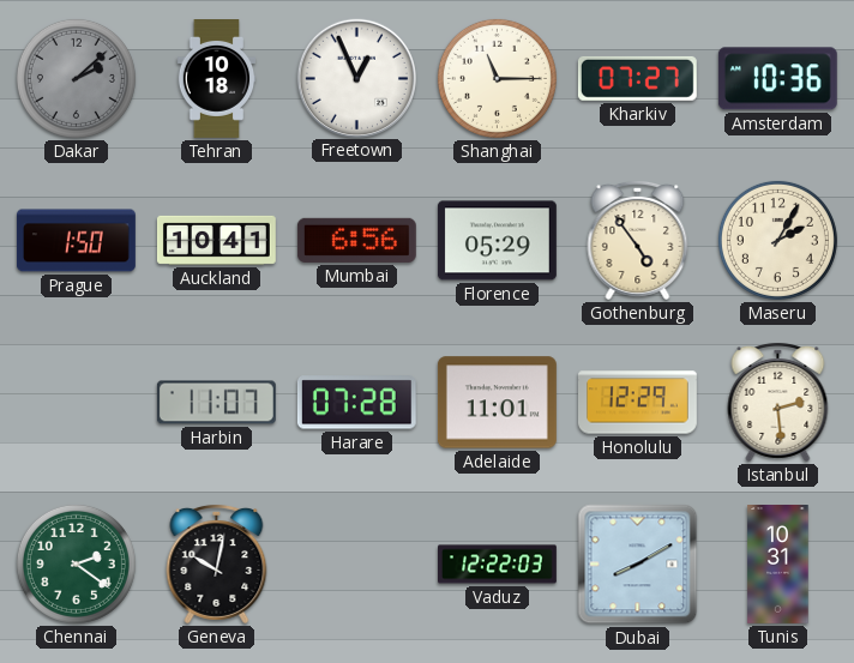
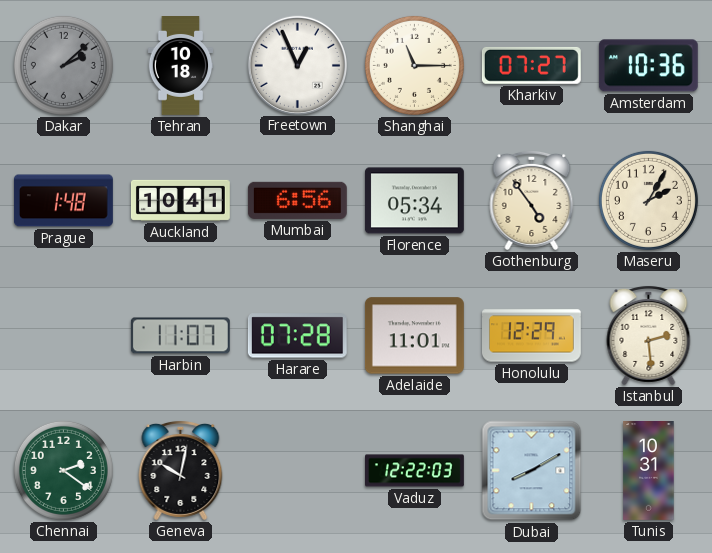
Prague: 1:50 -> 1:48
Florence: 05:29 -> 05:34
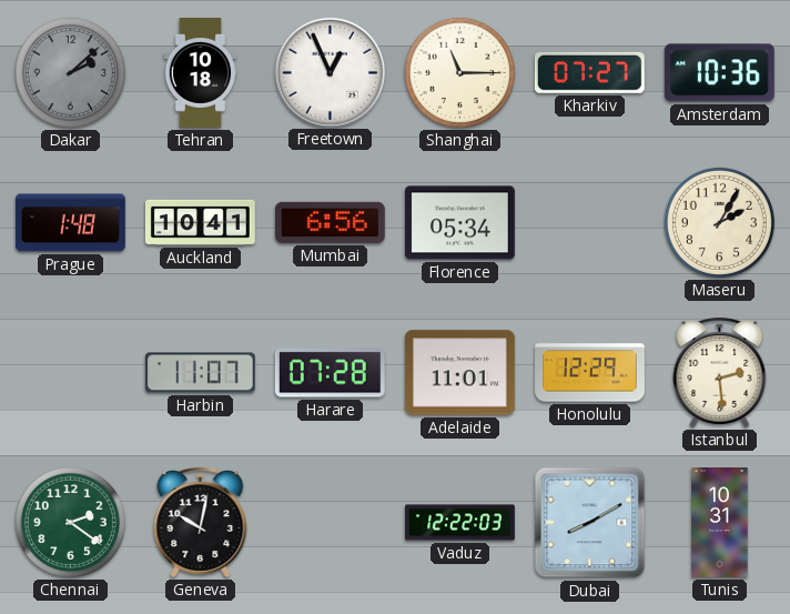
Gothenburg: 4:54 -> none
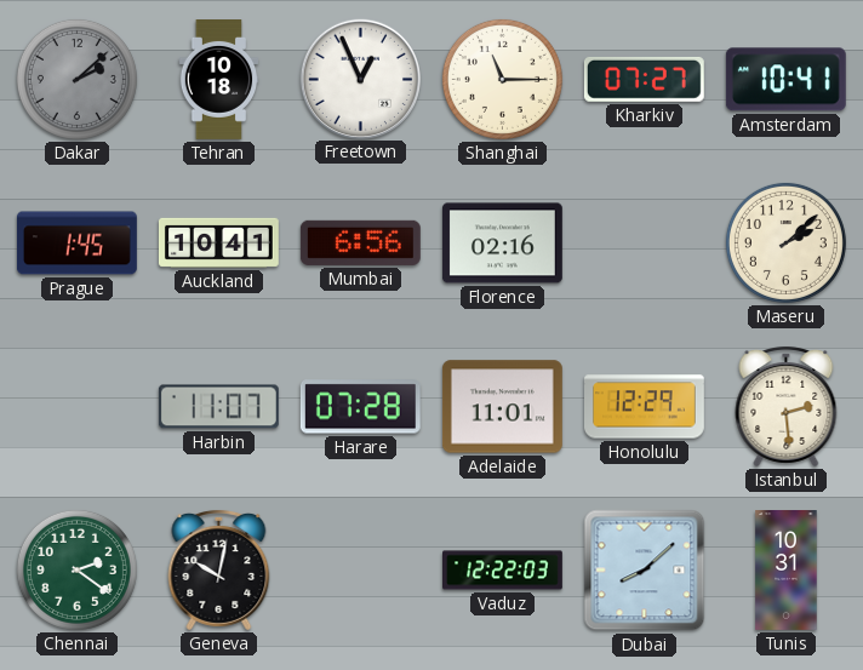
Amsterdam: 10:36 -> 10:41
Prague: 1:48 -> 1:45
Florence: 05:34 -> 02:16
Maseru: 2:05 -> 2:08
Dubai: 8:10 -> 8:08
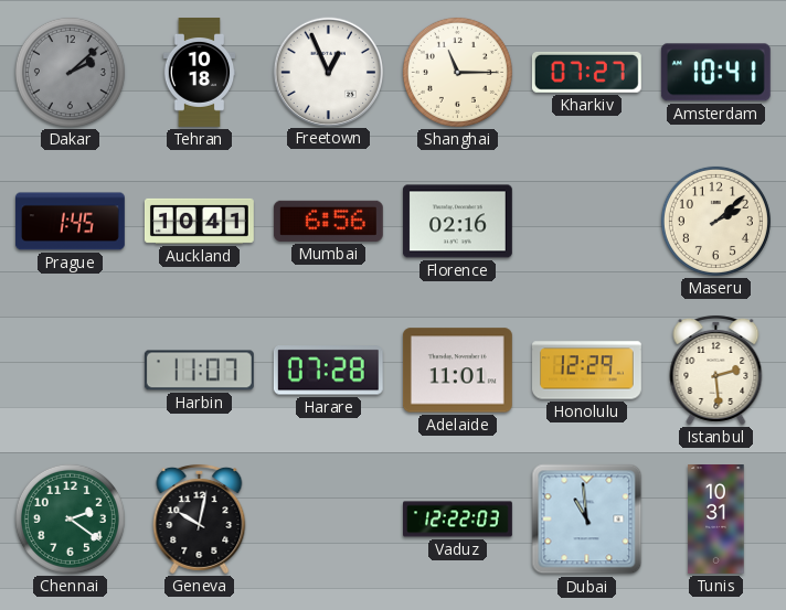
Dubai: 8:08 -> 10:59
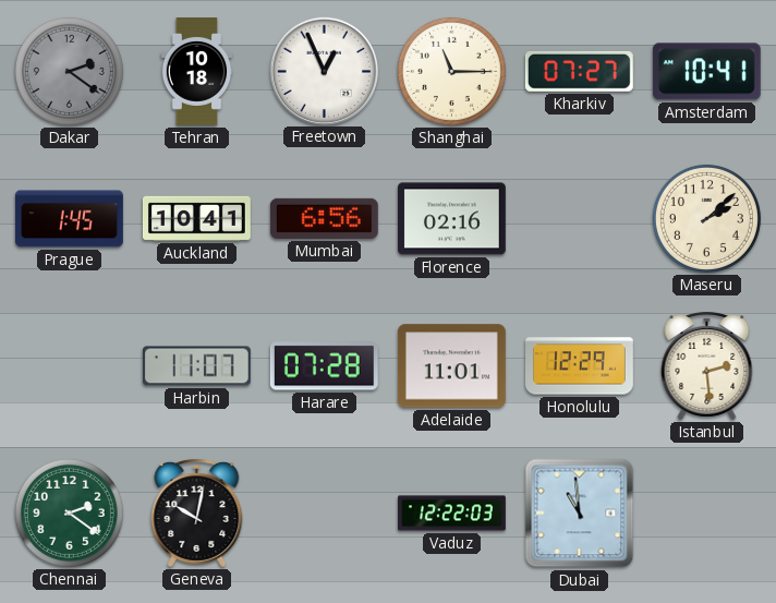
Dakar: 2:08 -> 2:21
Tunis: 10:31 -> none
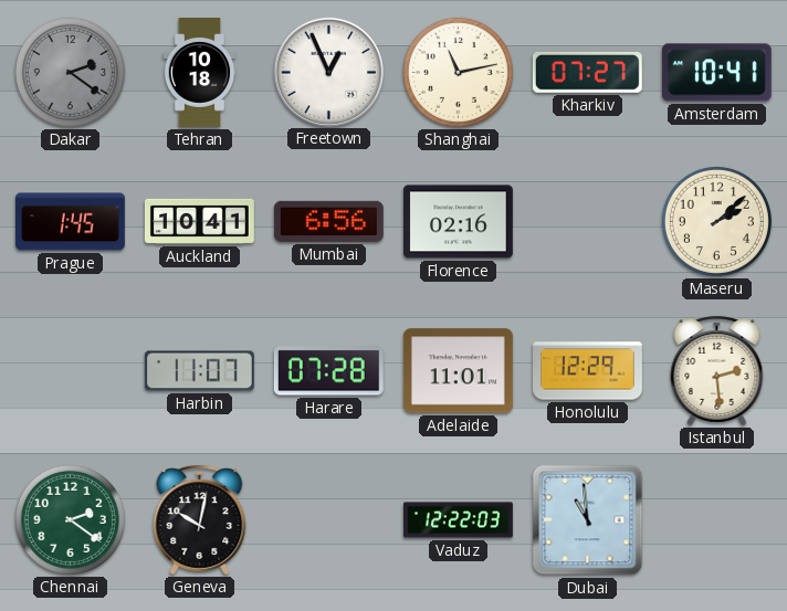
Shanghai: 11:15 -> 11:13
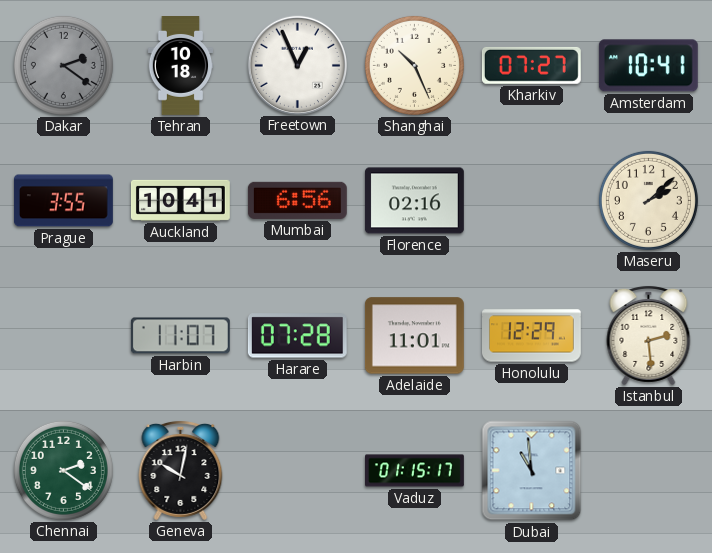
Shanghai: 11:13 -> 10:26
Prague: 1:45 -> 3:55
Vaduz: 12:22 -> 01:15
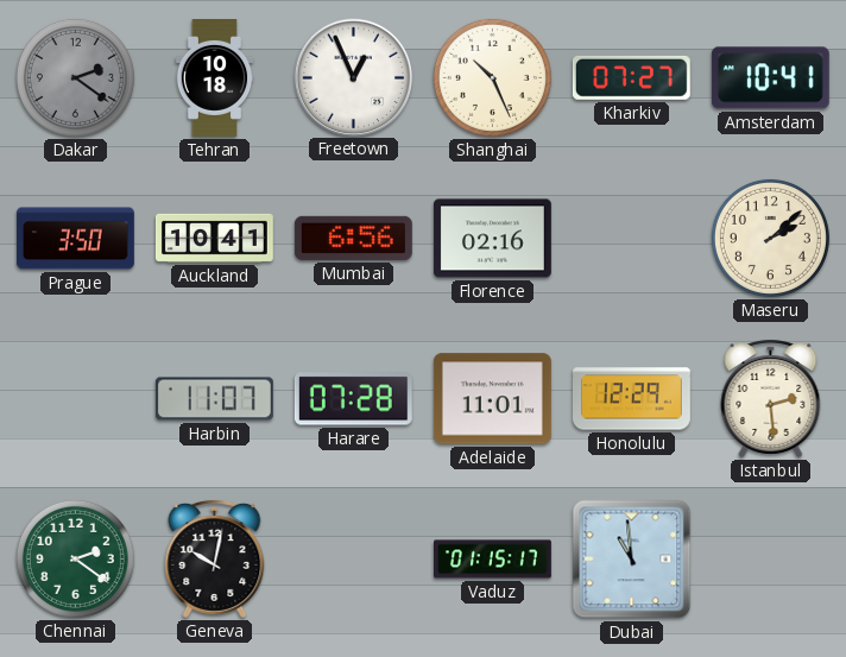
Prague: 3:55 -> 3:50
